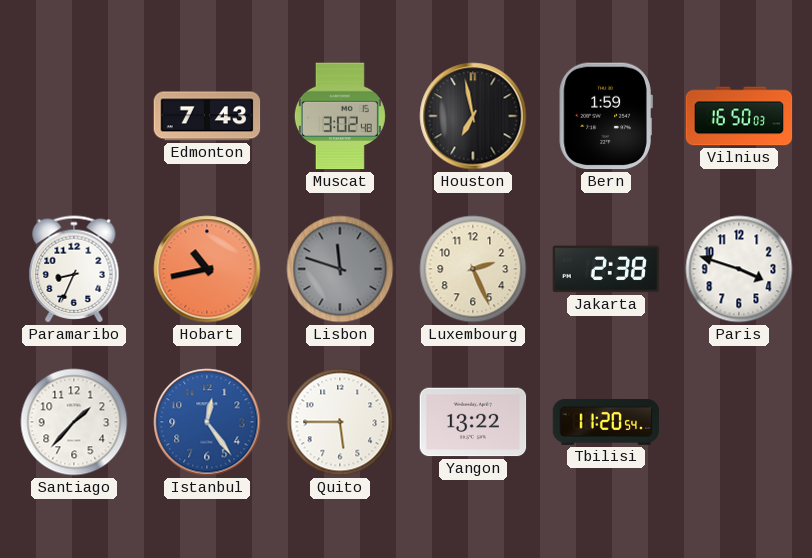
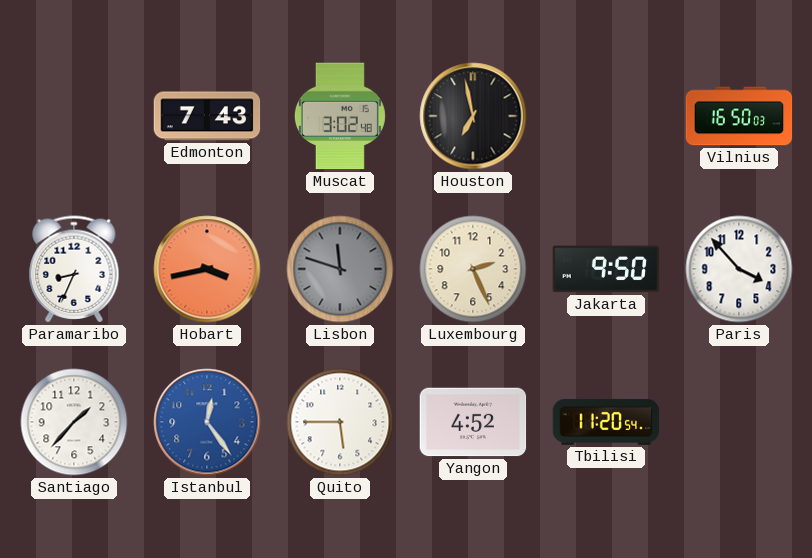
Bern: 1:59 -> none
Hobart: 10:43 -> 3:43
Jakarta: 2:38 -> 9:50
Paris: 3:48 -> 3:53
Yangon: 13:22 -> 4:52
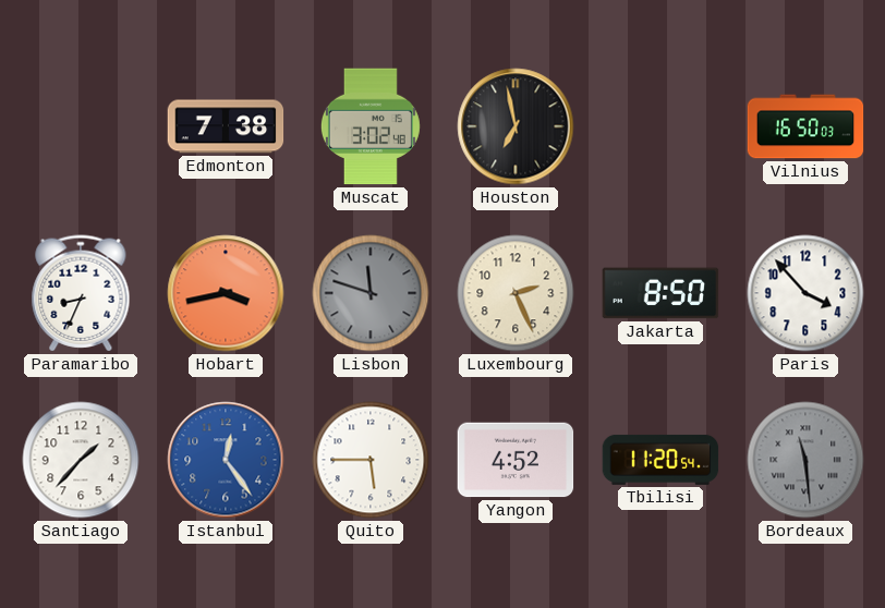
Edmonton: 7:43 -> 7:38
Jakarta: 9:50 -> 8:50
Bordeaux: none -> 11:29
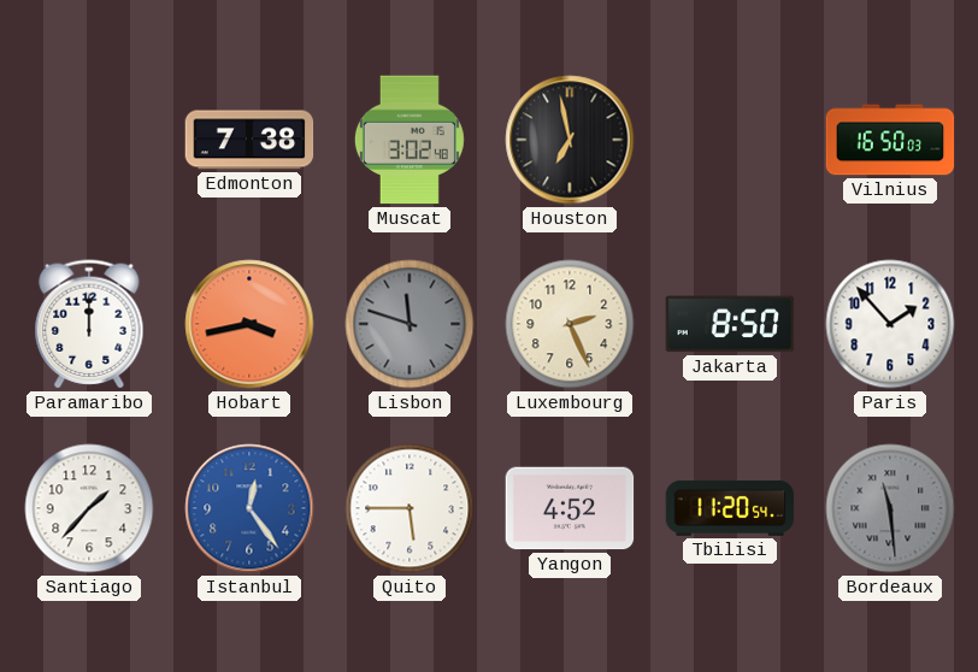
Paramaribo: 8:34 -> 12:00
Paris: 3:53 -> 1:53
